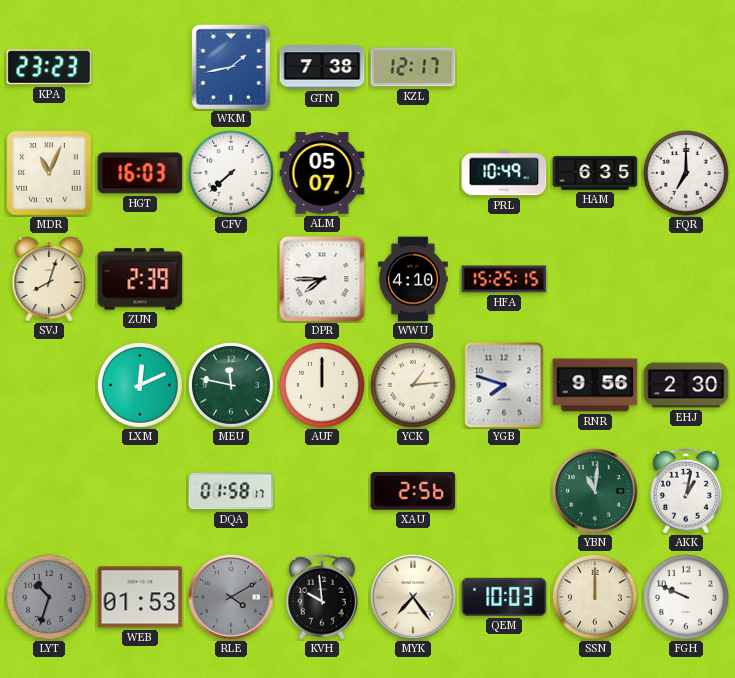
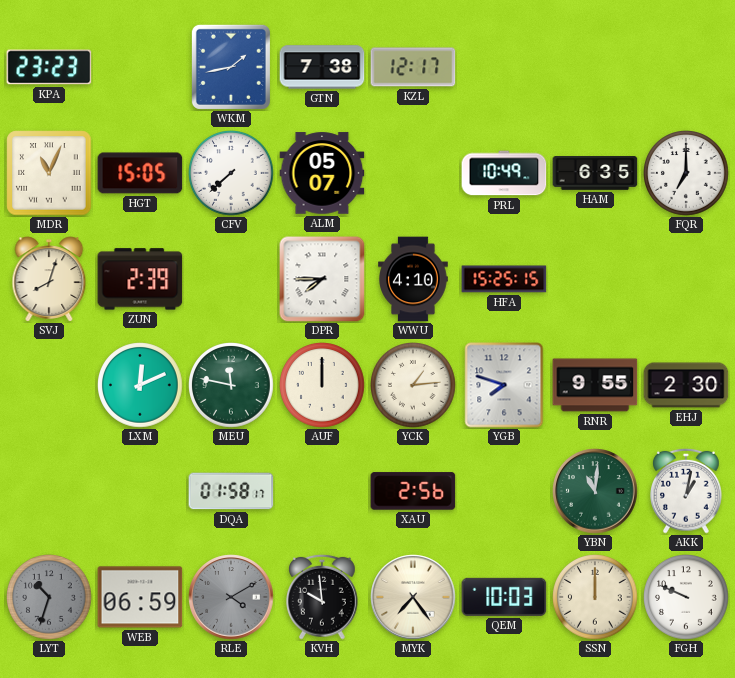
HGT: 16:03 -> 15:05
RNR: 9:56 -> 9:55
WEB: 01:53 -> 06:59
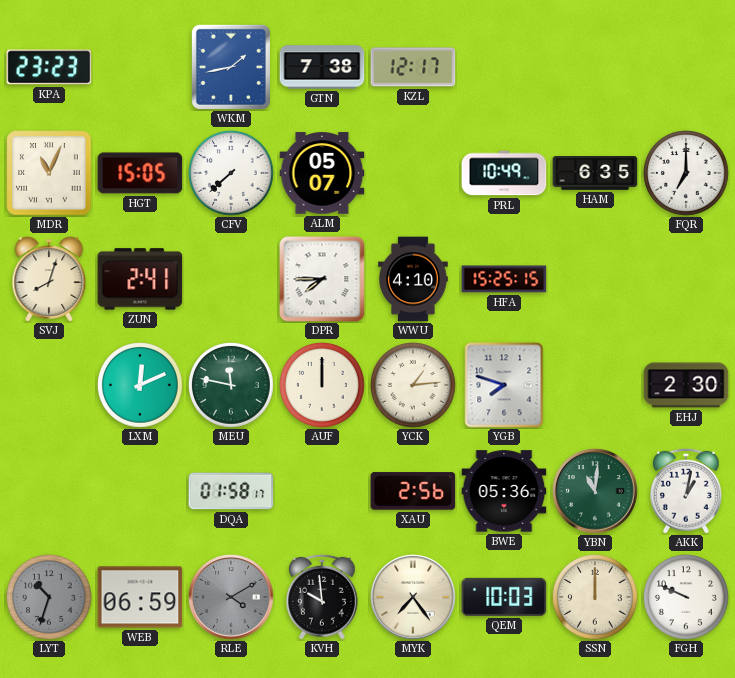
ZUN: 2:39 -> 2:41
RNR: 9:55 -> none
BWE: none -> 05:36
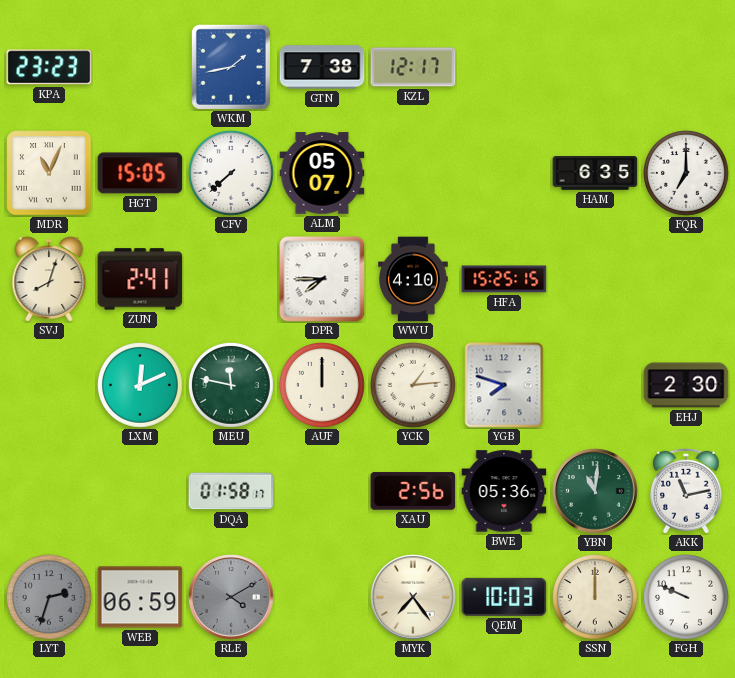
PRL: 10:49 -> none
AKK: 1:02 -> 11:13
LYT: 10:33 -> 2:33
KVH: 9:59 -> none
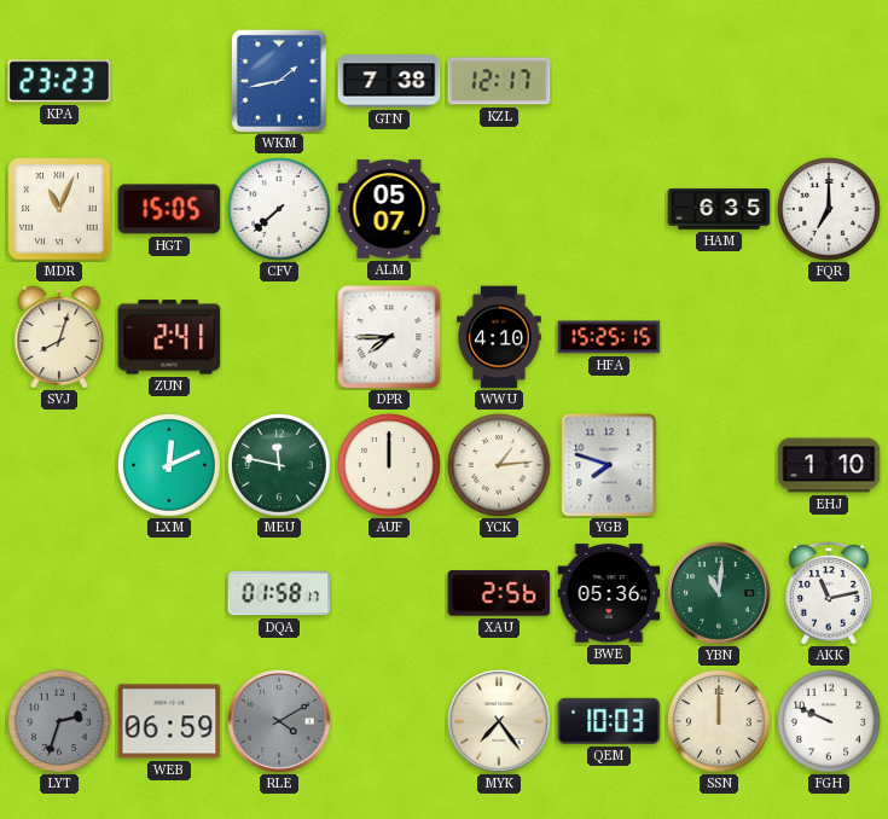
EHJ: 2:30 -> 1:10
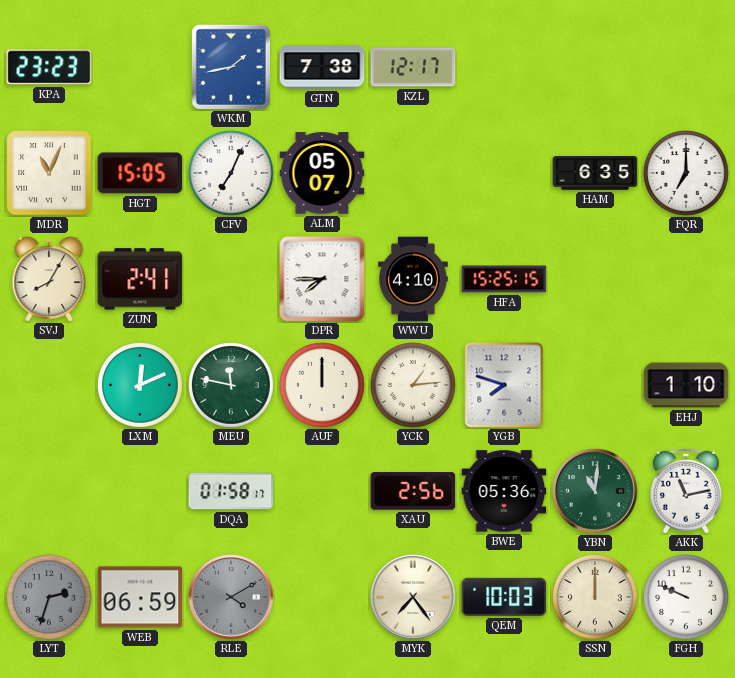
CFV: 7:38 -> 7:04
SVJ: 8:03 -> 8:05
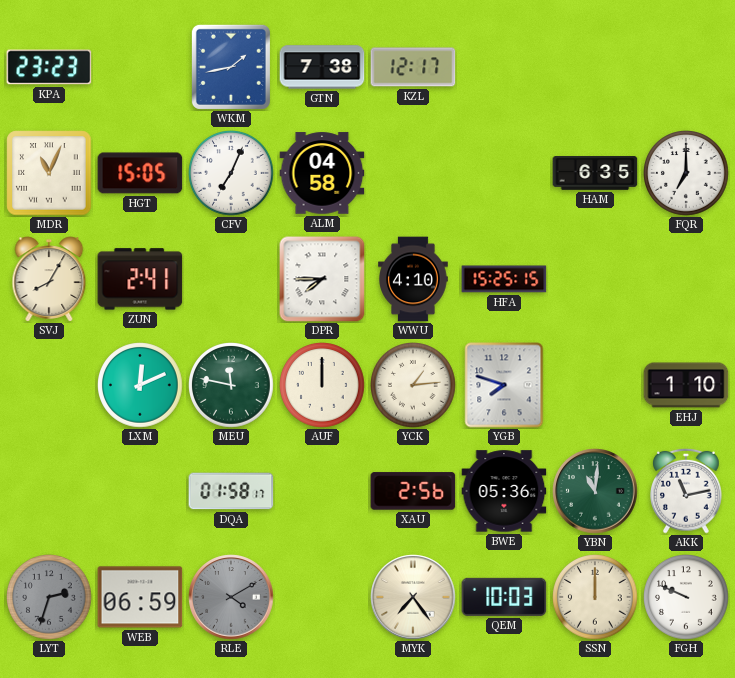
ALM: 05:07 -> 04:58
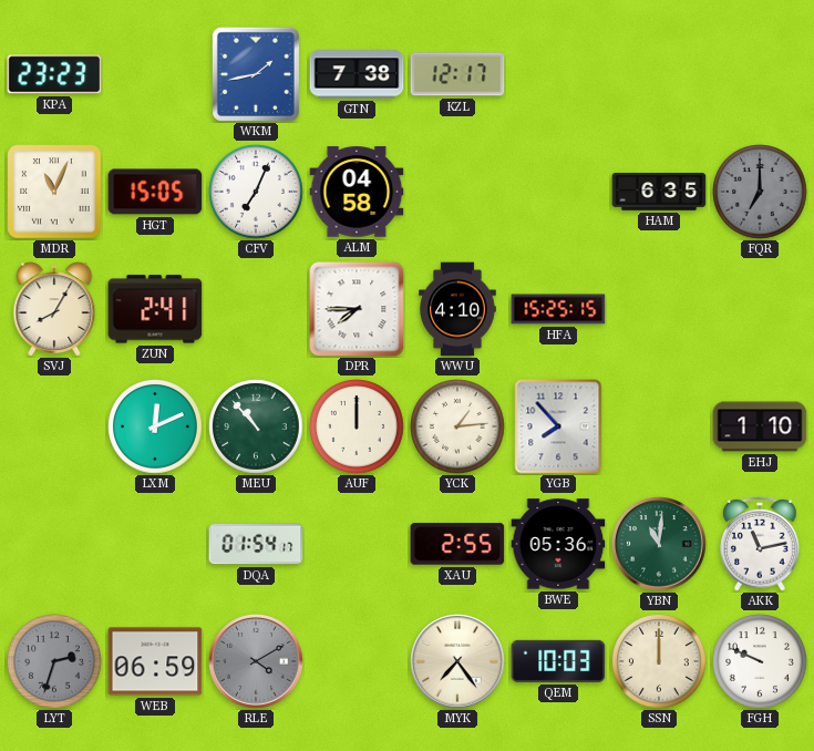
FQR dial: white -> grey
MEU: 11:47 -> 10:53
YGB: 7:48 -> 7:53
DQA: 01:58 -> 01:54
XAU: 2:56 -> 2:55
